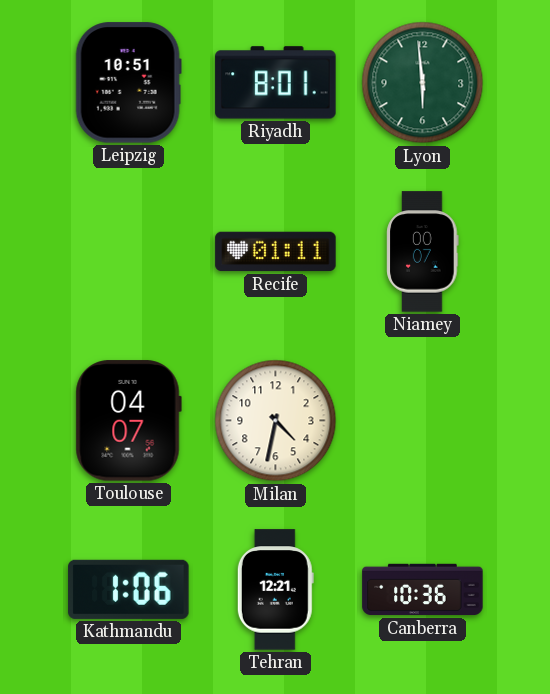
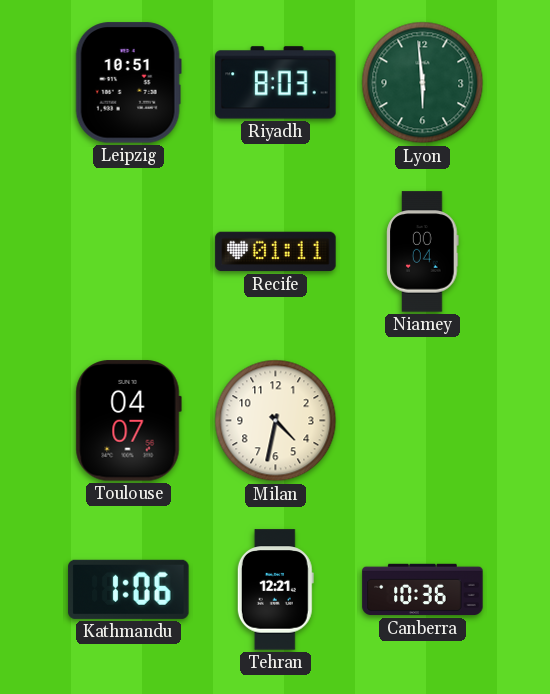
Riyadh: 8:01 -> 8:03
Niamey: 00:07 -> 00:04
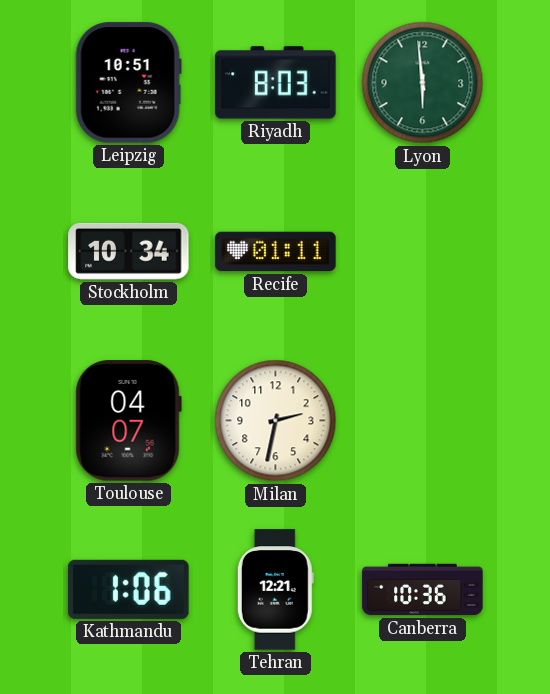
Stockholm: none -> 10:34
Niamey: 00:04 -> none
Milan: 4:32 -> 2:32
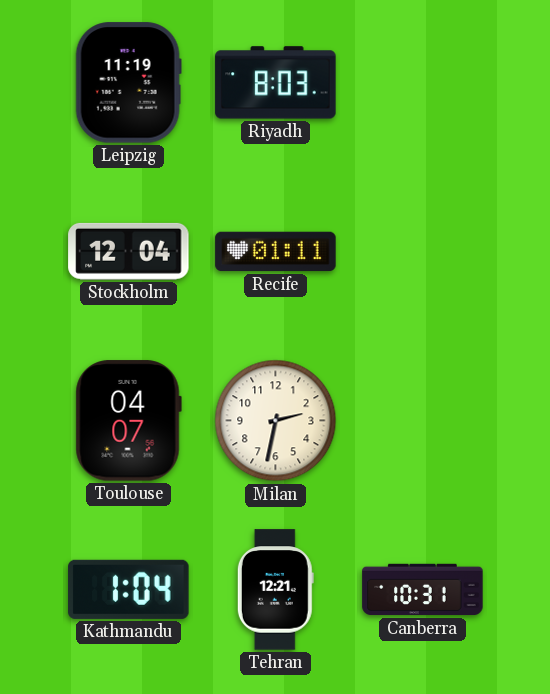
Leipzig: 10:51 -> 11:19
Lyon: 5:59 -> none
Stockholm: 10:34 -> 12:04
Kathmandu: 1:06 -> 1:04
Canberra: 10:36 -> 10:31
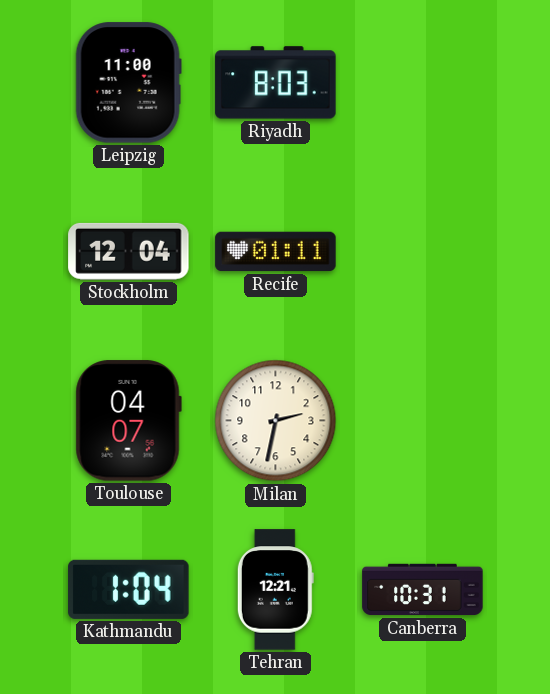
Leipzig: 11:19 -> 11:00
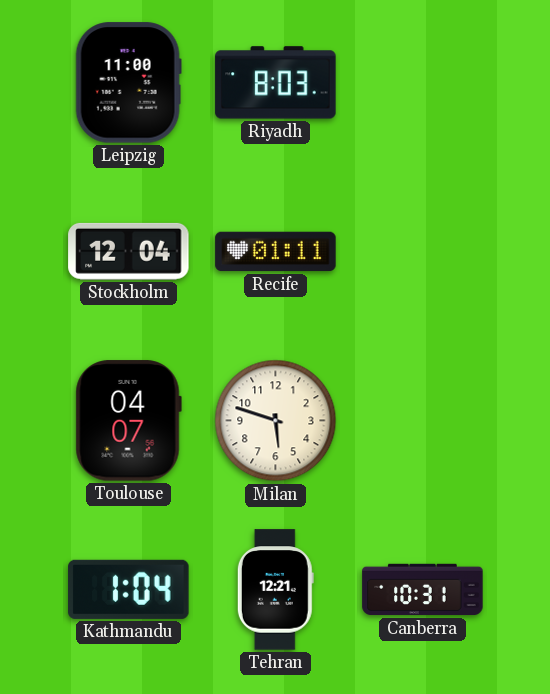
Milan: 2:32 -> 5:48
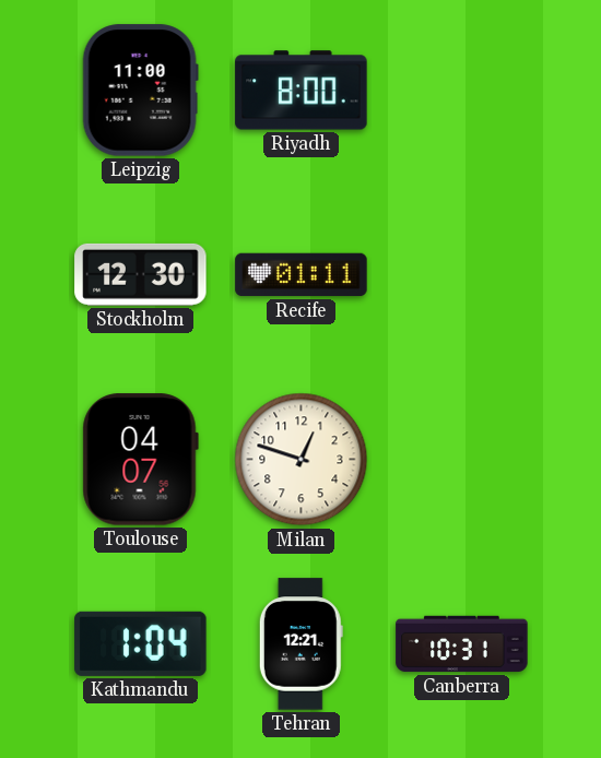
Riyadh: 8:03 -> 8:00
Stockholm: 12:04 -> 12:30
Milan: 5:48 -> 12:48
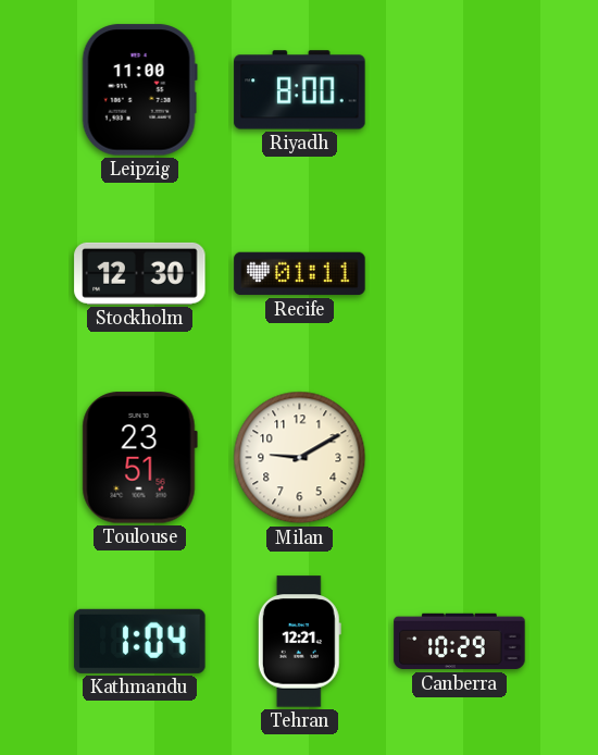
Toulouse: 04:07 -> 23:51
Milan: 12:48 -> 9:10
Canberra: 10:31 -> 10:29
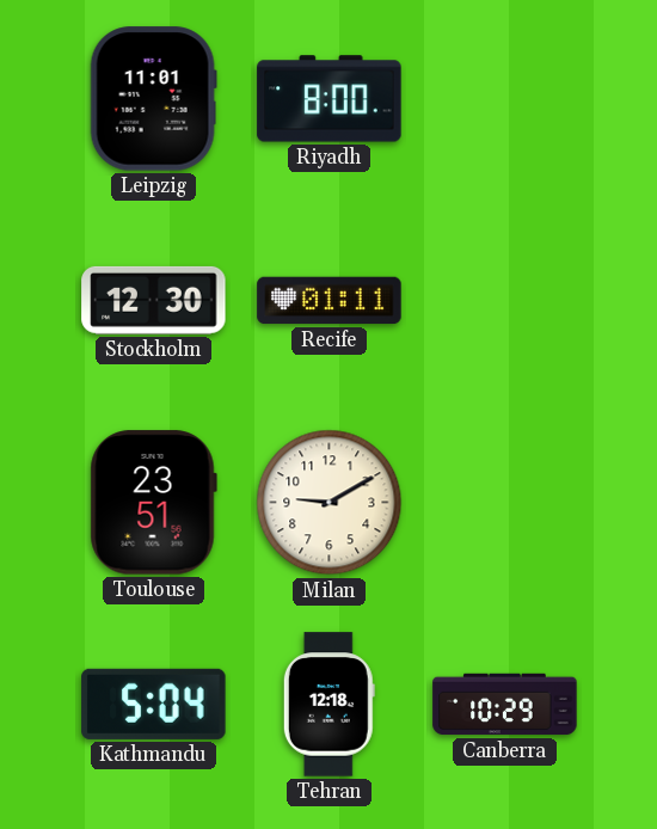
Leipzig: 11:00 -> 11:01
Kathmandu: 1:04 -> 5:04
Tehran: 12:21 -> 12:18
